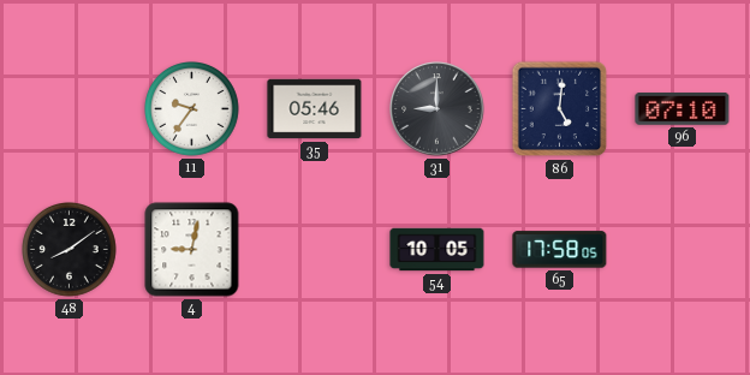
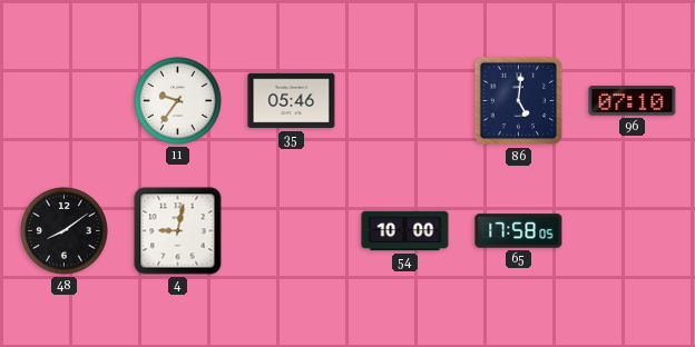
31: 9:00 -> none
54: 10:05 -> 10:00
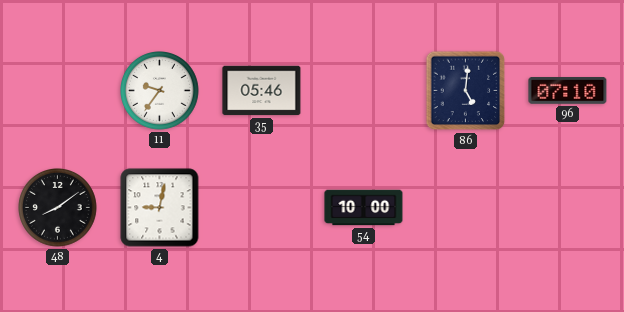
65: 17:58 -> none
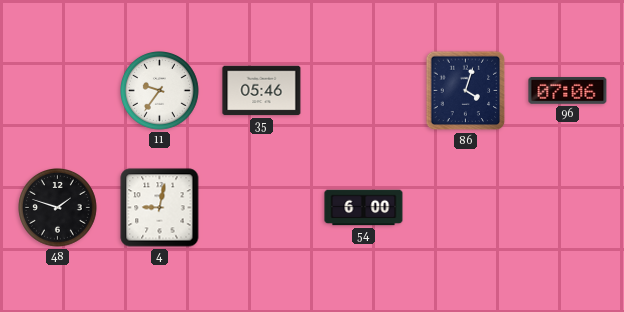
86: 5:01 -> 4:03
96: 07:10 -> 07:06
48: 8:09 -> 1:48
54: 10:00 -> 6:00
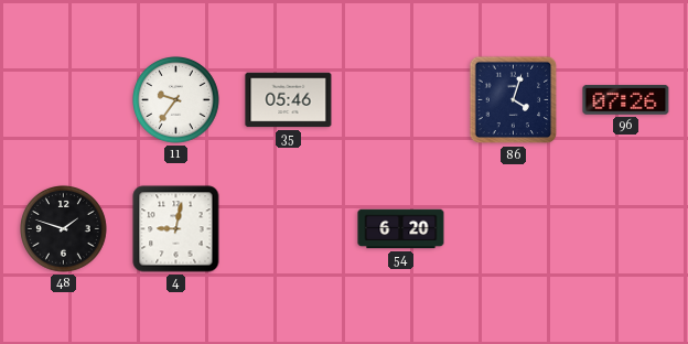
96: 07:06 -> 07:26
54: 6:00 -> 6:20
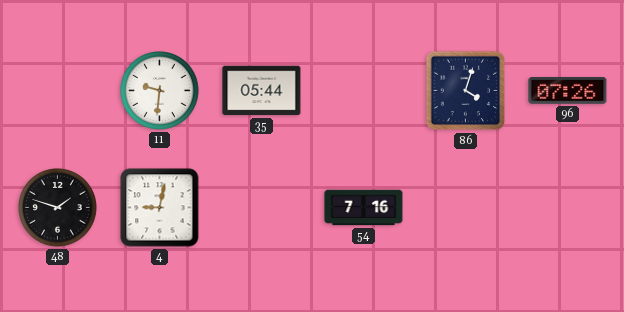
11: 9:36 -> 9:31
35: 05:46 -> 05:44
54: 6:20 -> 7:16
